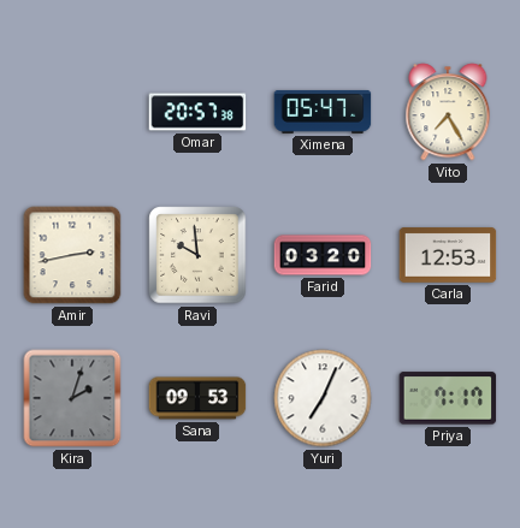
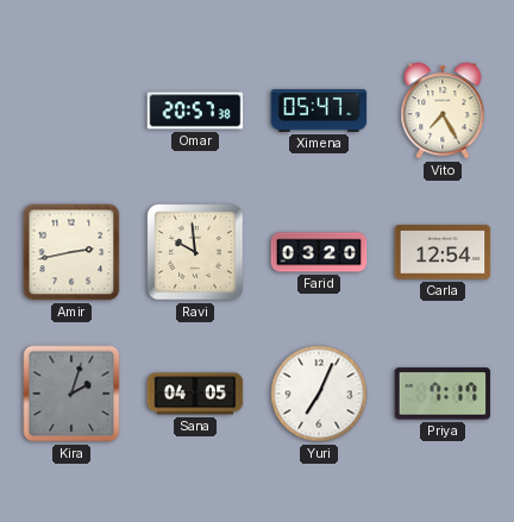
Carla: 12:53 -> 12:54
Sana: 09:53 -> 04:05
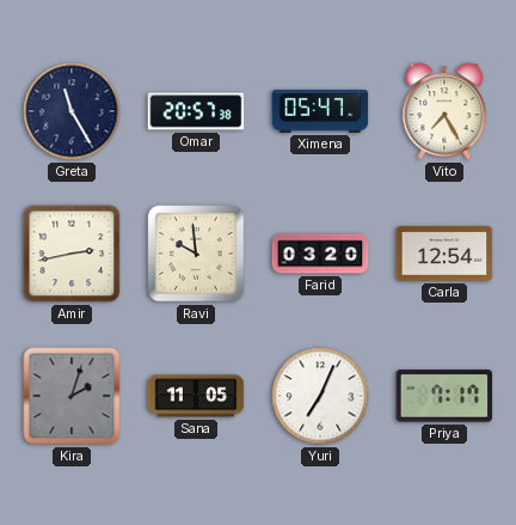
Greta: none -> 11:25
Sana: 04:05 -> 11:05
